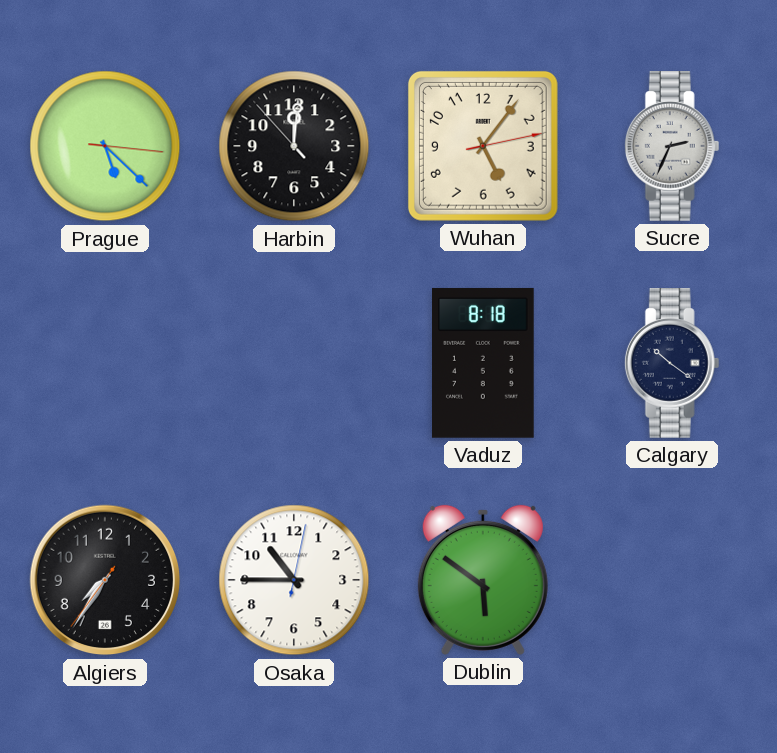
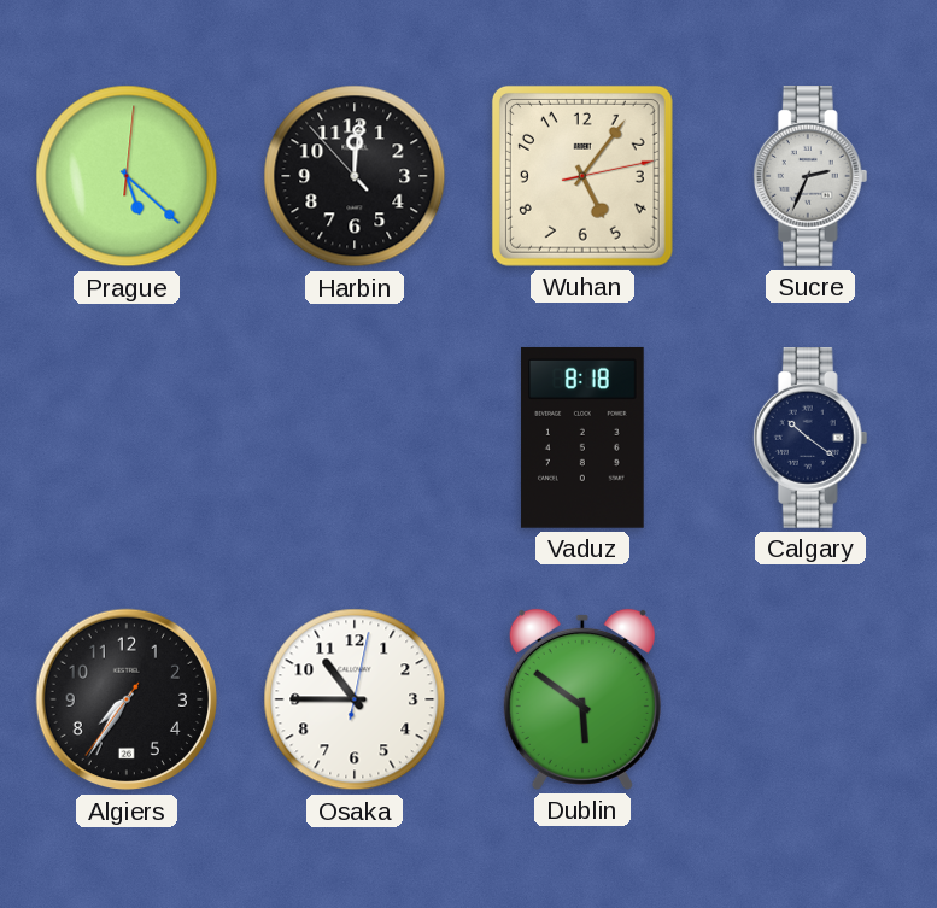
Prague: 5:22:16 -> 5:22:01
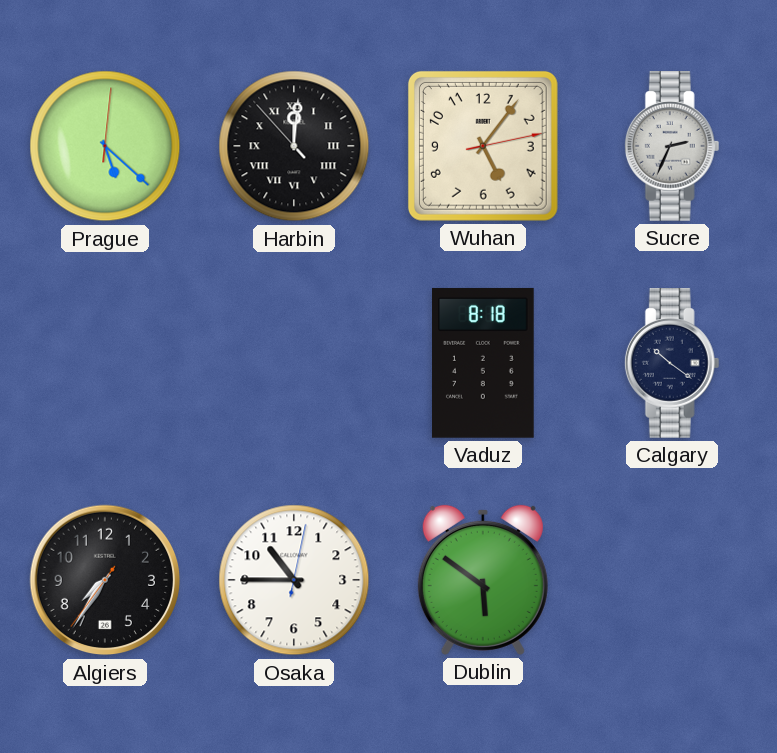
Harbin numerals: Arabic -> Roman
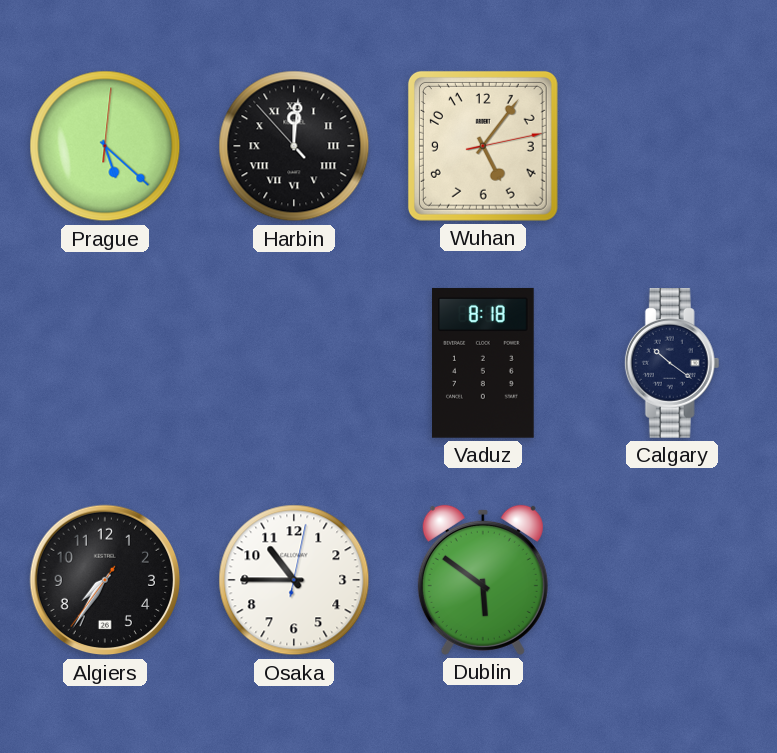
Sucre: 2:34 -> none
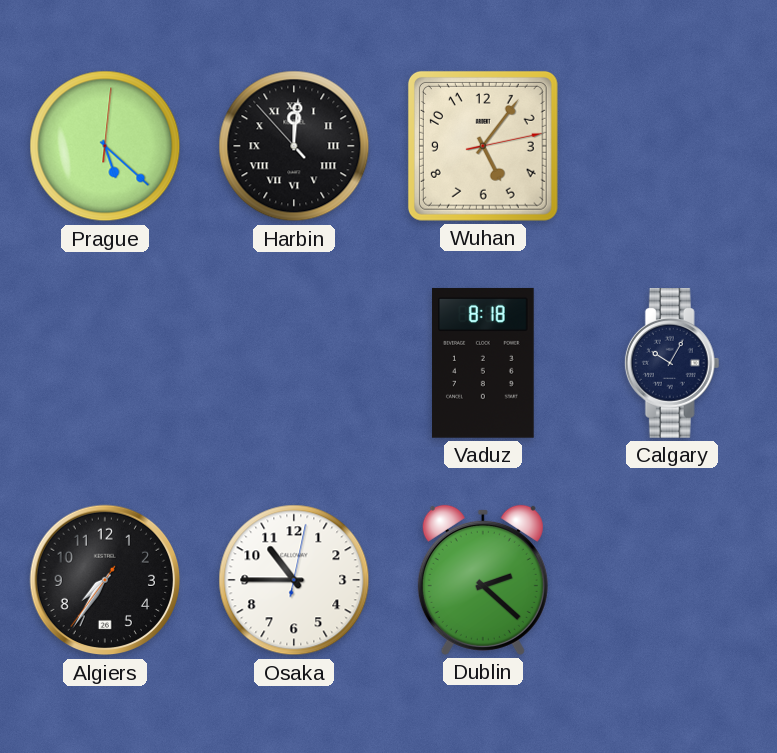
Calgary: 10:21 -> 10:05
Dublin: 5:51 -> 2:22
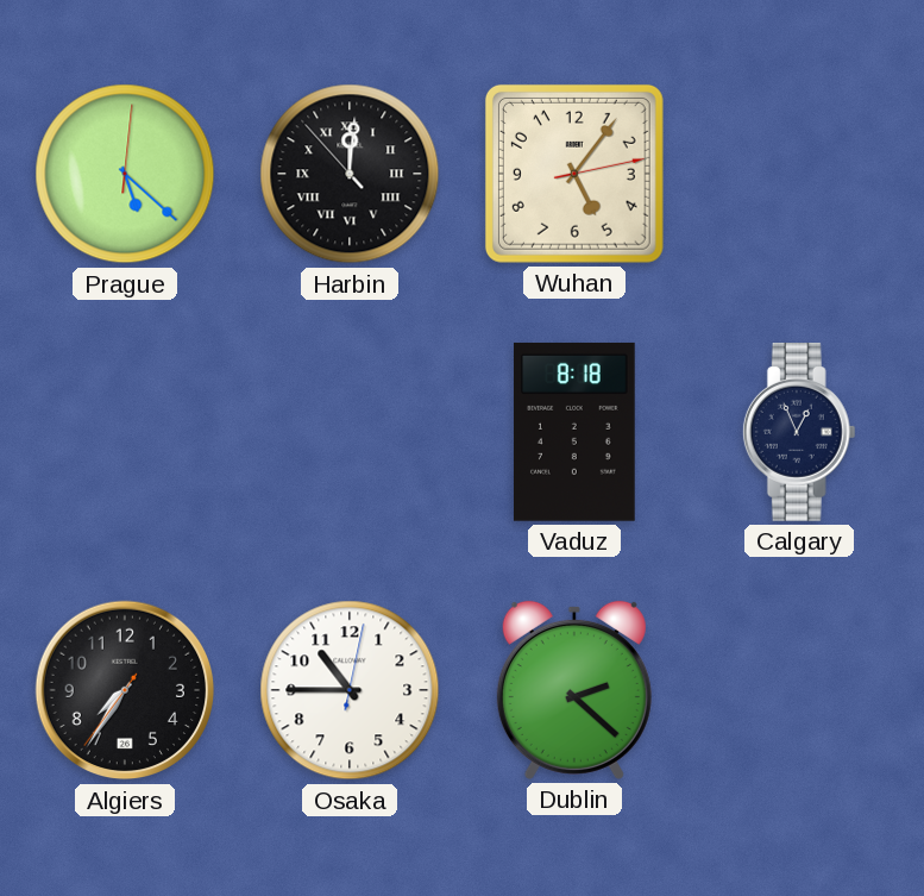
Calgary: 10:05 -> 12:56
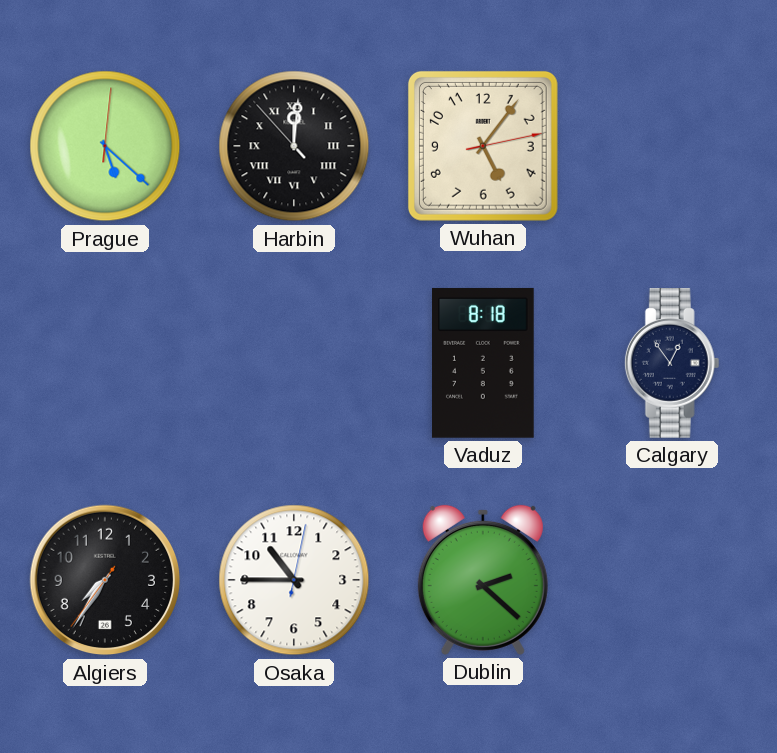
Calgary: 12:56 -> 12:54
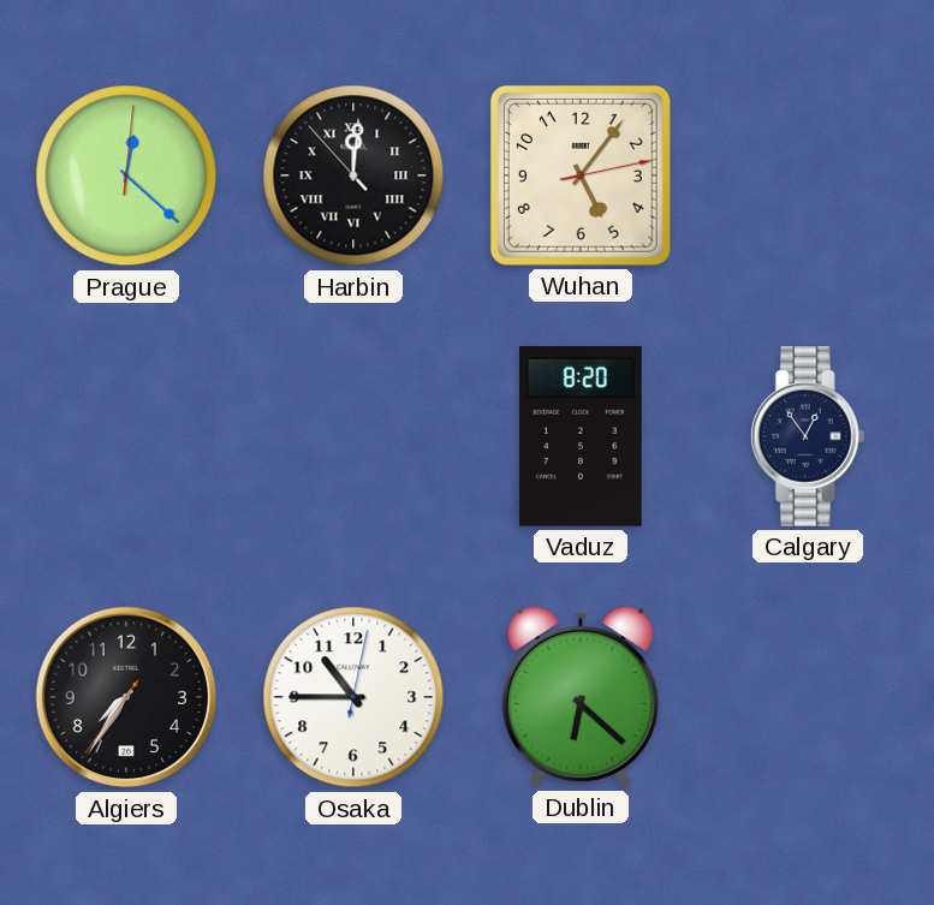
Prague: 5:22 -> 12:22
Vaduz: 8:18 -> 8:20
Dublin: 2:22 -> 6:22
